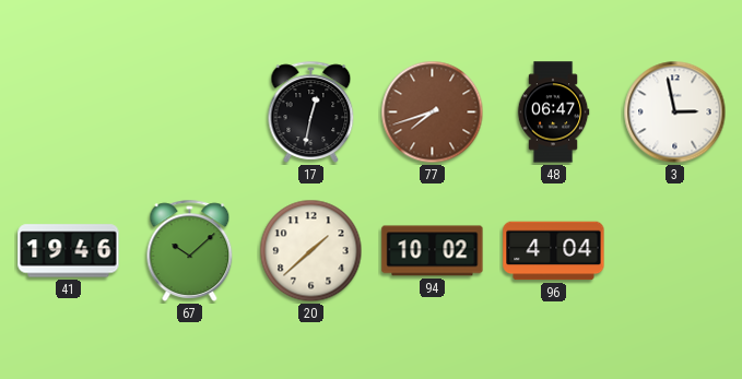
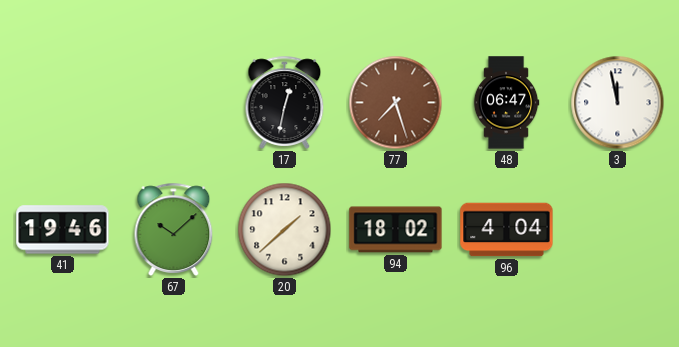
77: 7:42 -> 7:27
3: 2:58 -> 11:58
94: 10:02 -> 18:02
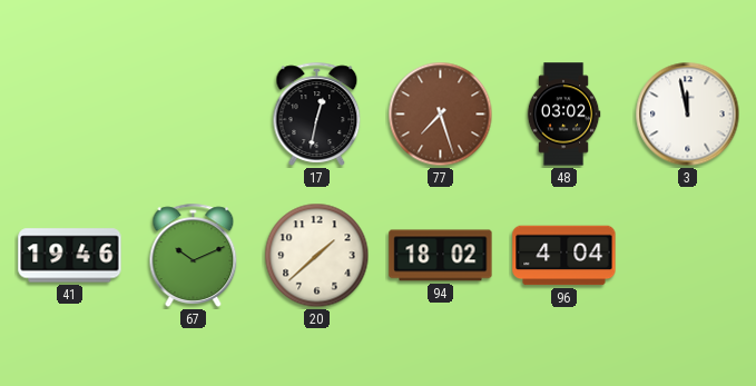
48: 06:47 -> 03:02
67: 10:08 -> 10:11
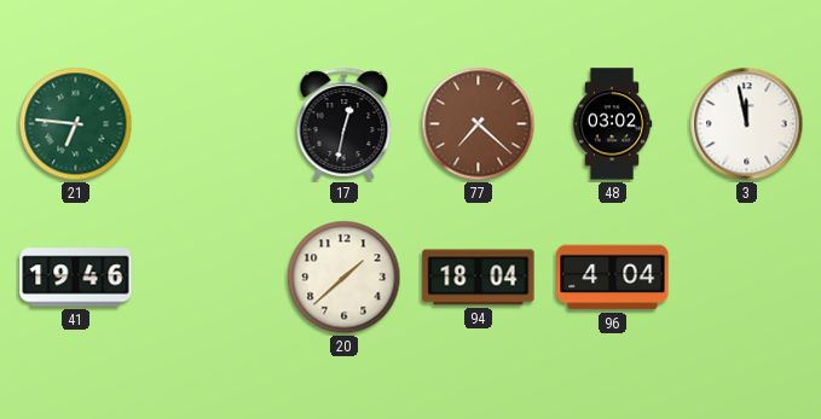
21: none -> 6:46
77: 7:27 -> 7:22
67: 10:11 -> none
94: 18:02 -> 18:04
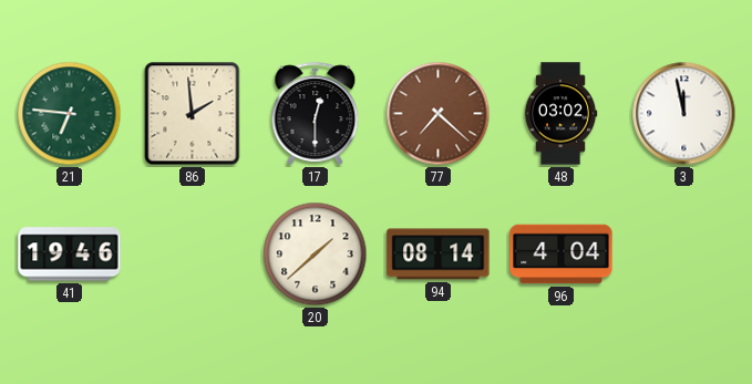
86: none -> 1:59
17: 12:32 -> 12:30
94: 18:04 -> 08:14
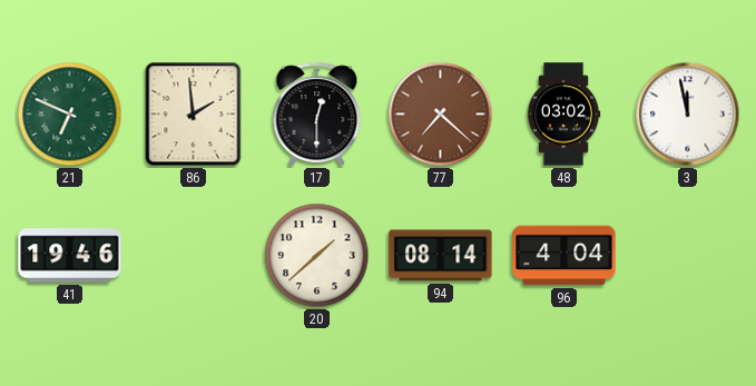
21: 6:46 -> 6:49
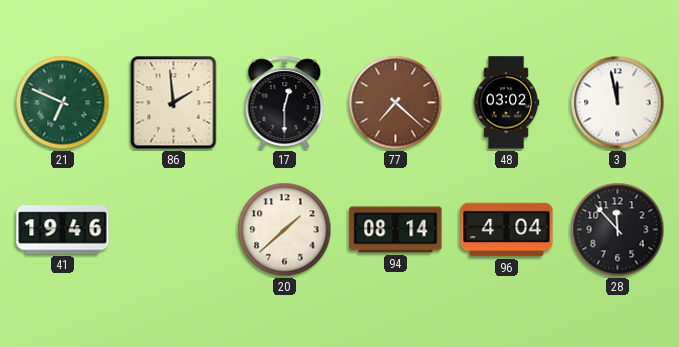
28: none -> 11:53
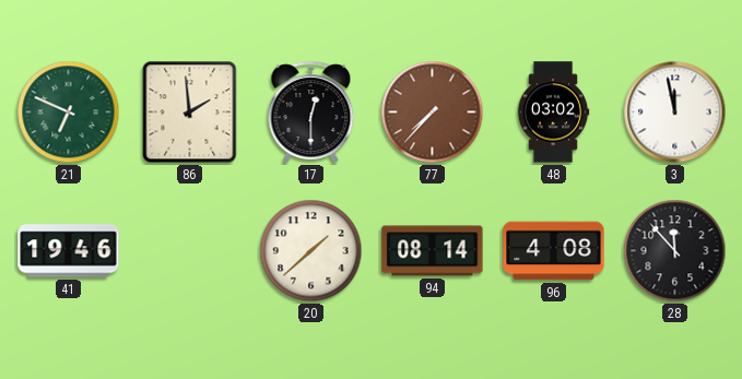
77: 7:22 -> 7:37
96: 4:04 -> 4:08
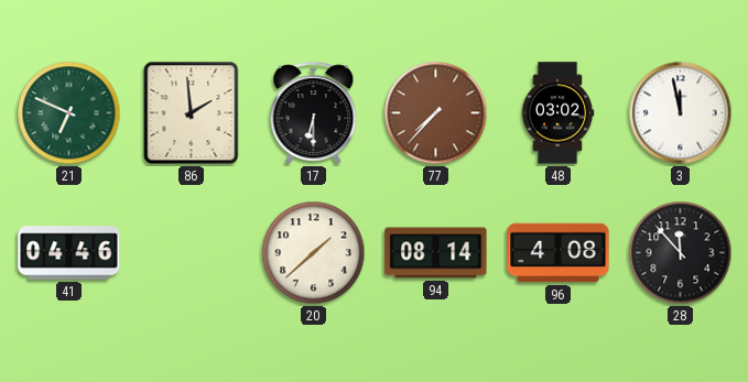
17: 12:30 -> 6:30
41: 19:46 -> 04:46
